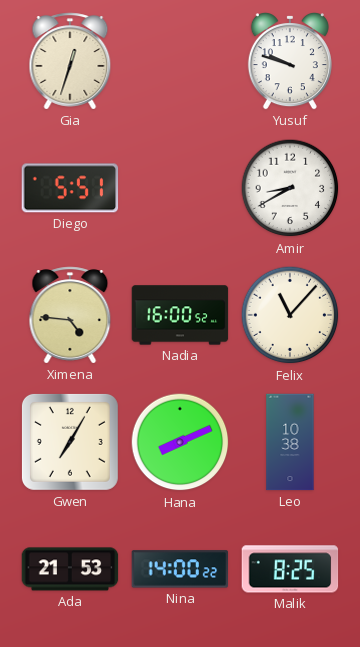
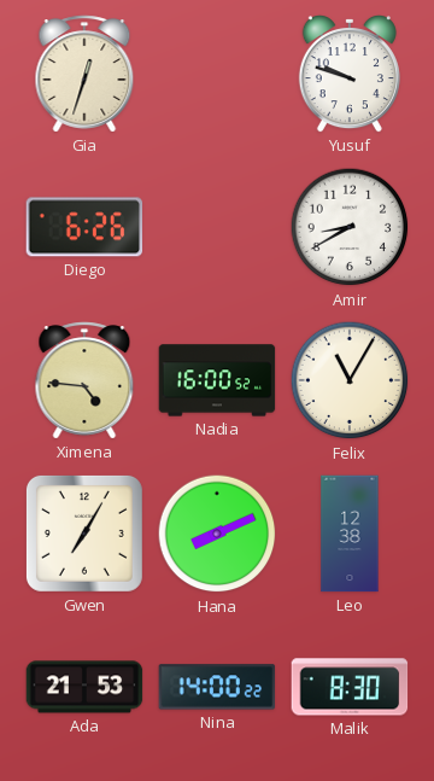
Diego: 5:51 -> 6:26
Felix: 11:07 -> 11:05
Leo: 10:38 -> 12:38
Malik: 8:25 -> 8:30
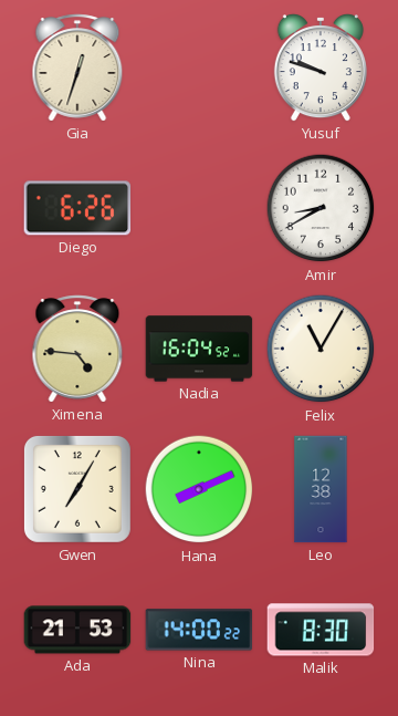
Nadia: 16:00 -> 16:04
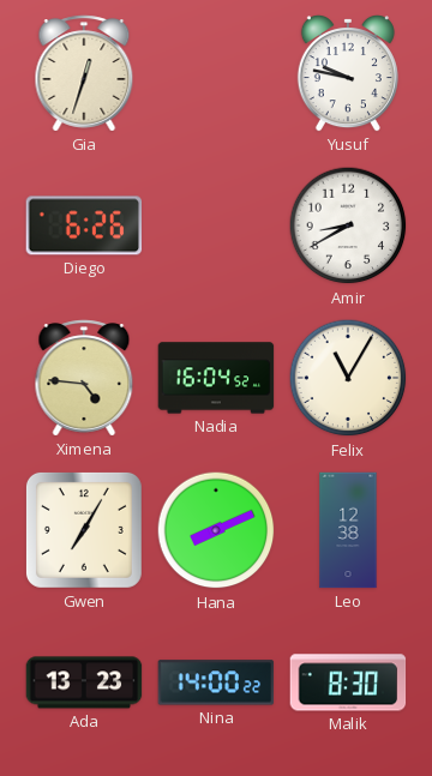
Yusuf: 9:48 -> 9:47
Ada: 21:53 -> 13:23
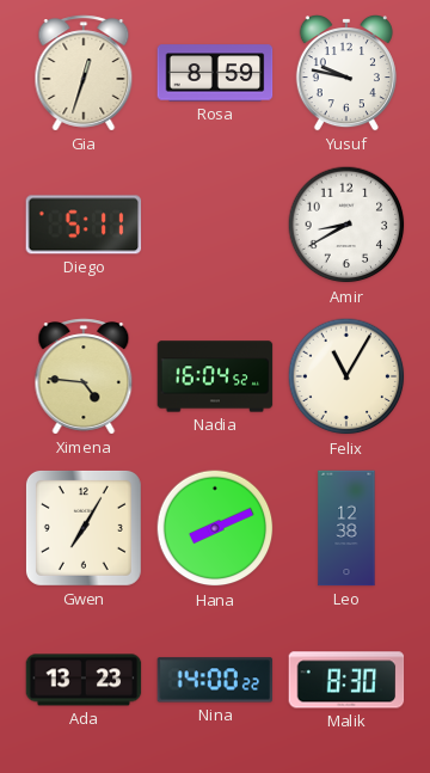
Rosa: none -> 8:59
Diego: 6:26 -> 5:11
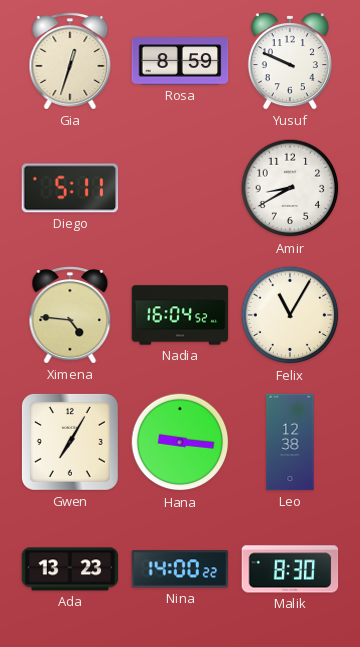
Yusuf: 9:47 -> 9:49
Hana: 8:11 -> 9:16
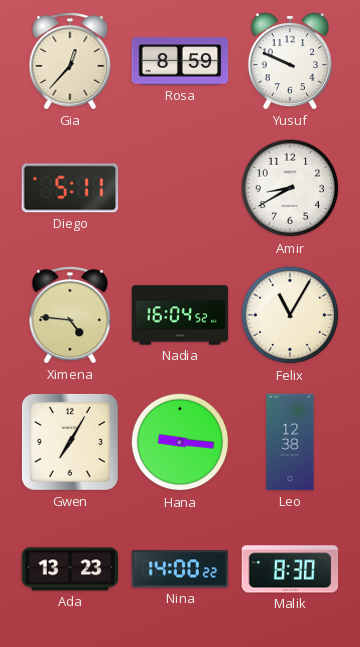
Gia: 12:33 -> 12:37
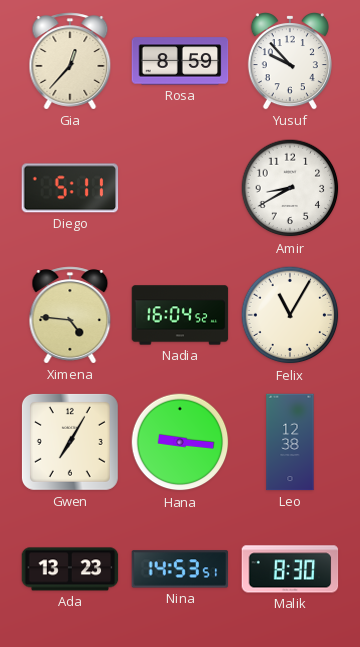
Yusuf: 9:49 -> 9:53
Nina: 14:00 -> 14:53
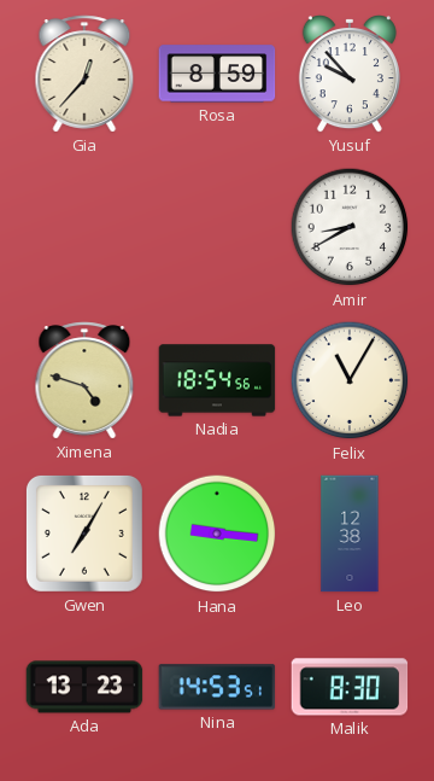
Diego: 5:11 -> none
Ximena: 4:46 -> 4:48
Nadia: 16:04 -> 18:54
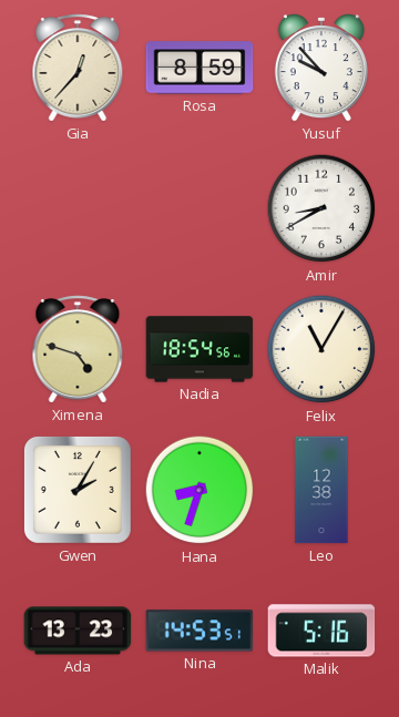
Gwen: 7:05 -> 2:05
Hana: 9:16 -> 8:33
Malik: 8:30 -> 5:16
